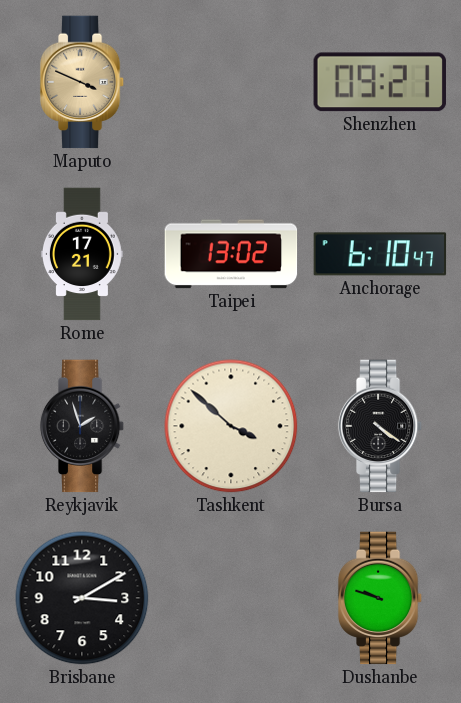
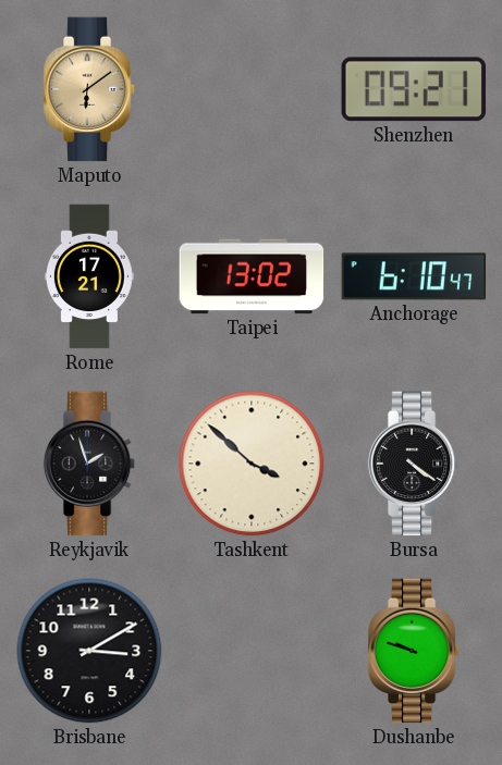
Maputo: 3:49 -> 6:09
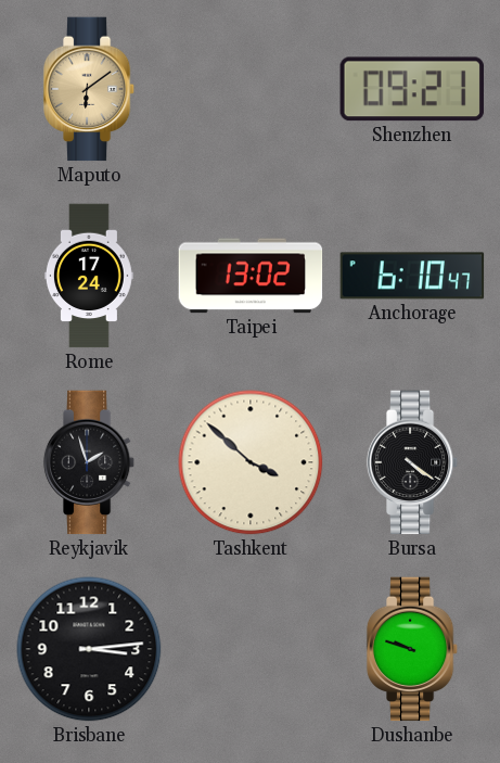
Rome: 17:21 -> 17:24
Brisbane: 3:10 -> 3:14
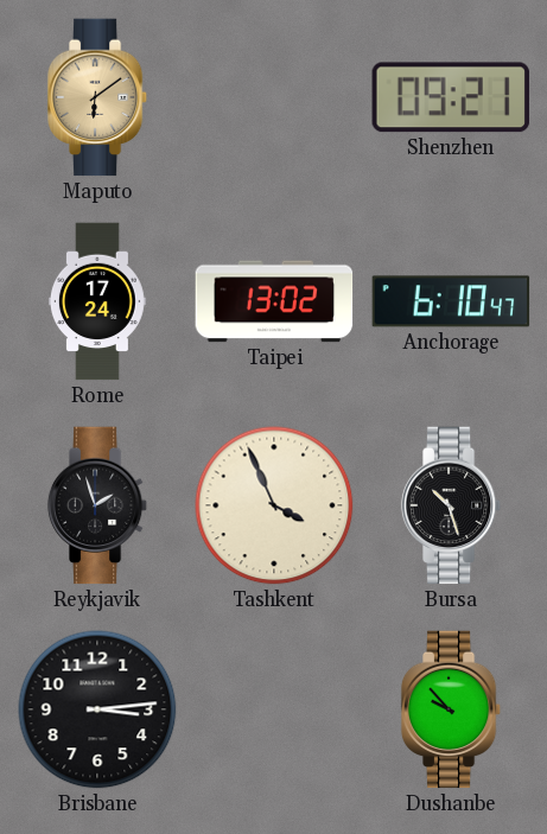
Tashkent: 3:52 -> 3:56
Bursa: 4:21 -> 10:27
Dushanbe: 9:48 -> 9:53
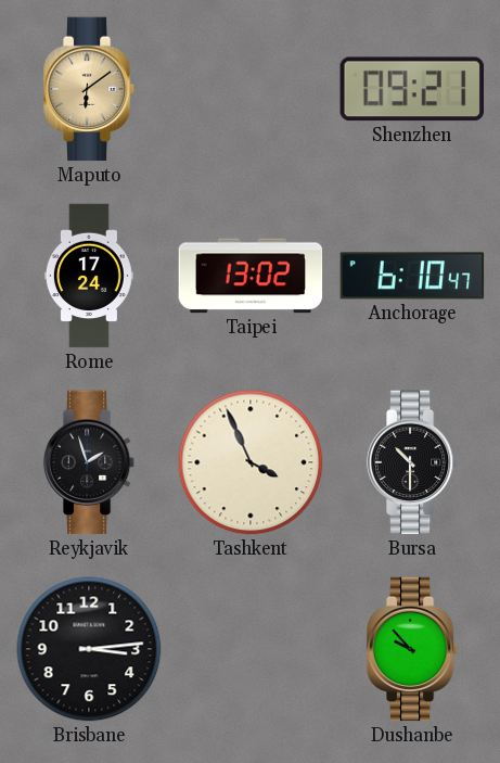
Bursa: 10:27 -> 10:30
